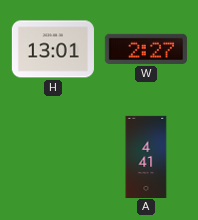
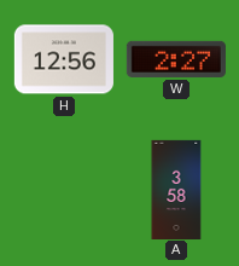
H: 13:01 -> 12:56
A: 4:41 -> 3:58
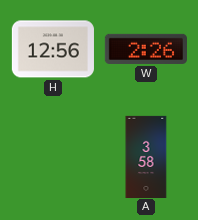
W: 2:27 -> 2:26
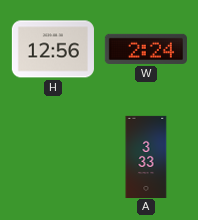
W: 2:26 -> 2:24
A: 3:58 -> 3:33
